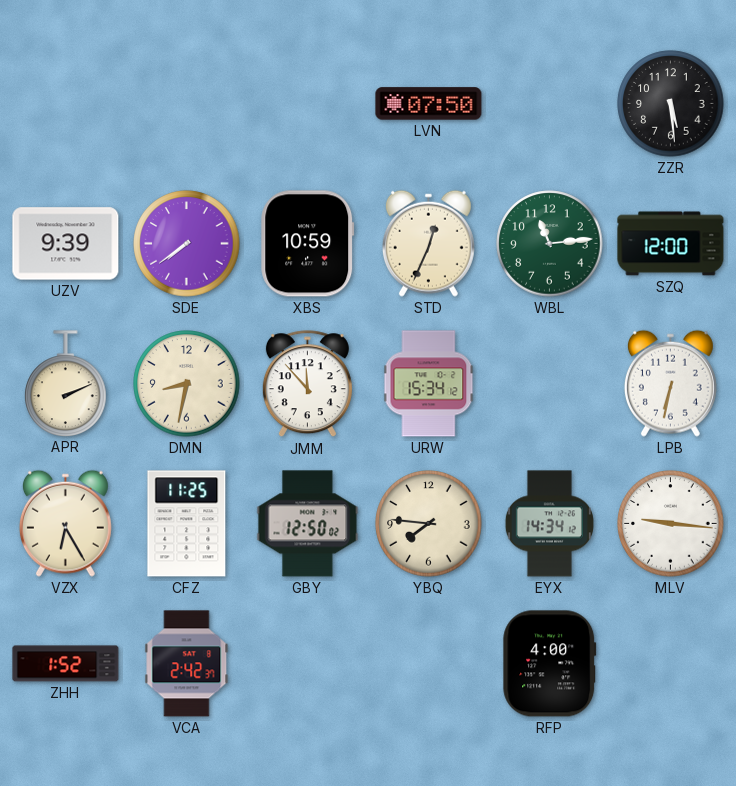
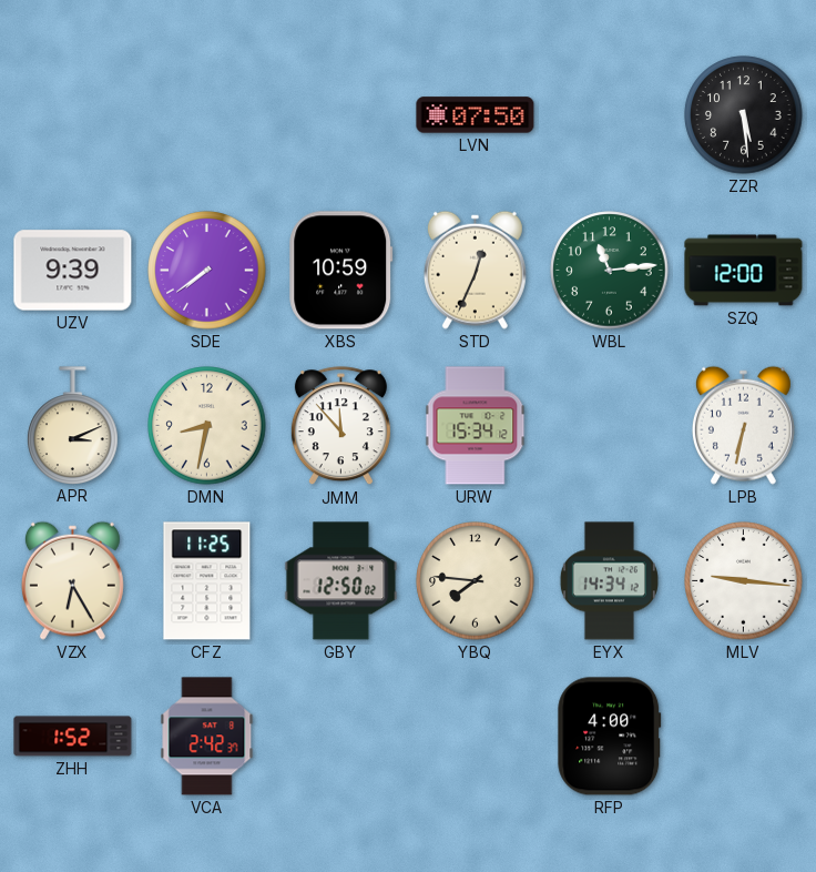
APR: 2:11 -> 3:11
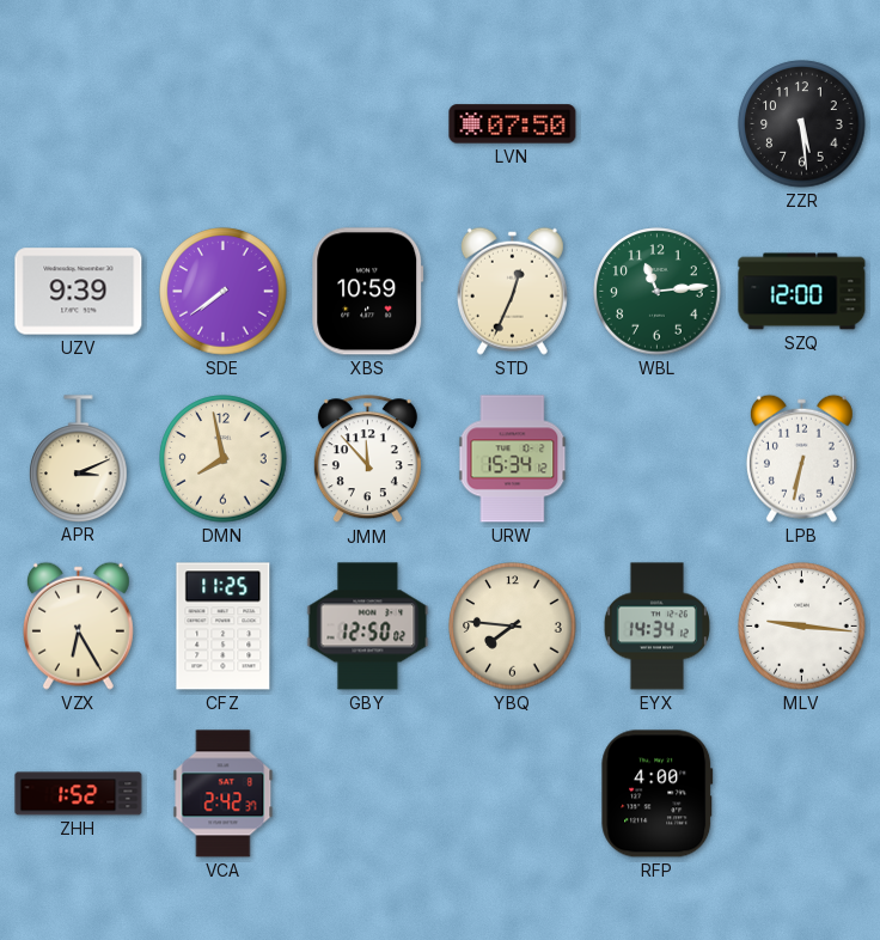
DMN: 8:32 -> 7:58
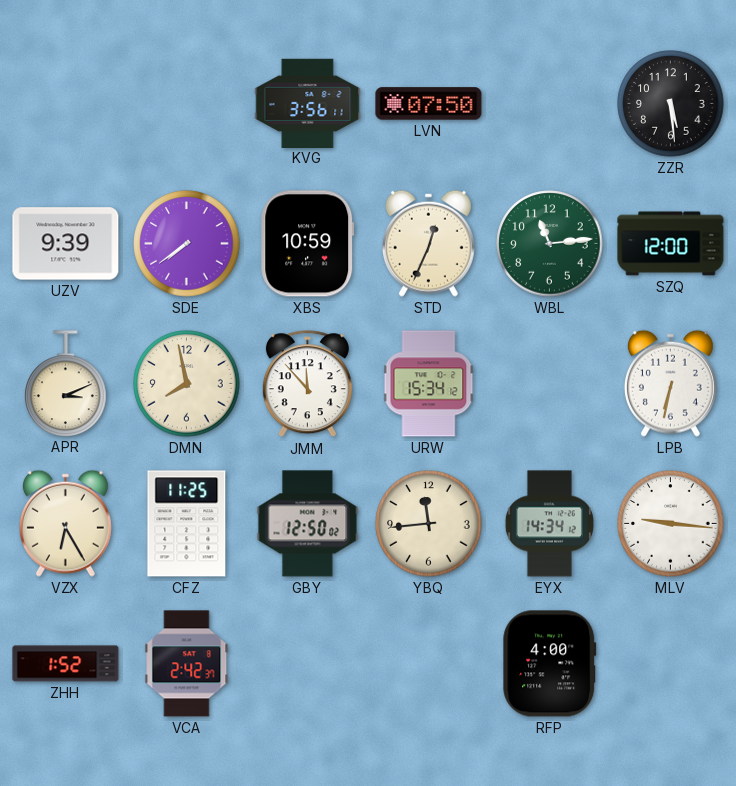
KVG: none -> 3:56
YBQ: 7:46 -> 11:44
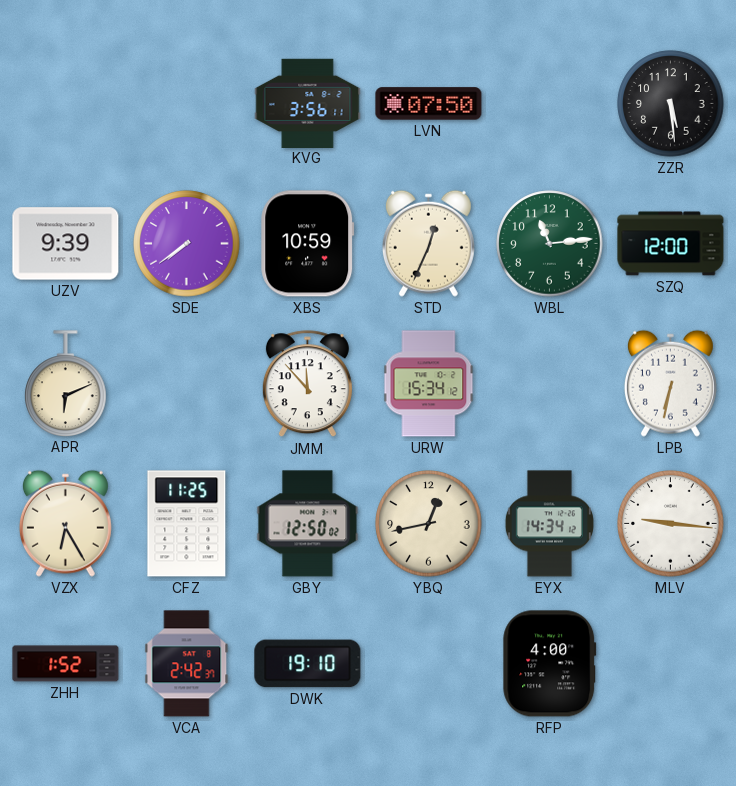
APR: 3:11 -> 6:11
DMN: 7:58 -> none
YBQ: 11:44 -> 12:43
DWK: none -> 19:10
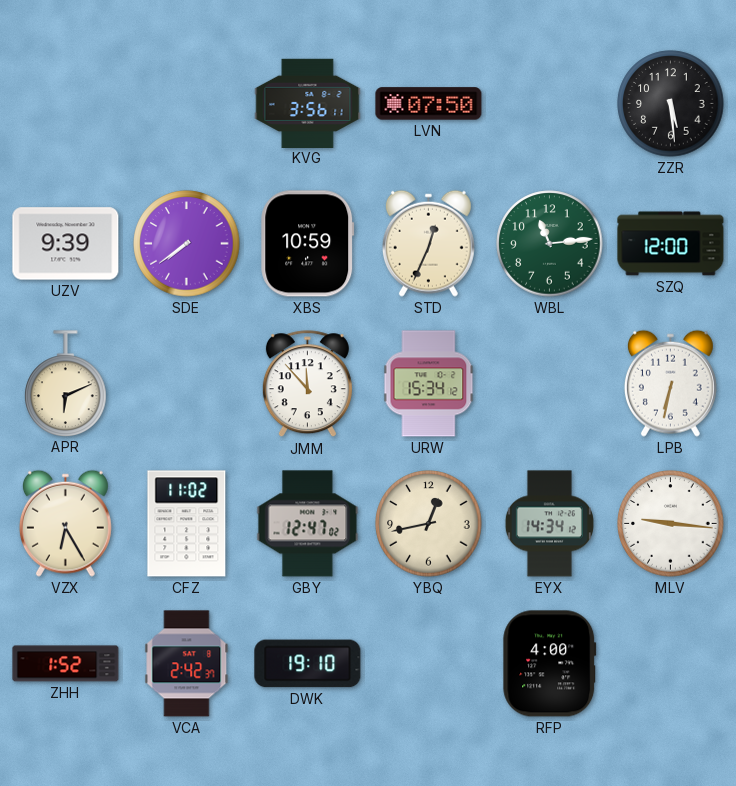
CFZ: 11:25 -> 11:02
GBY: 12:50 -> 12:47
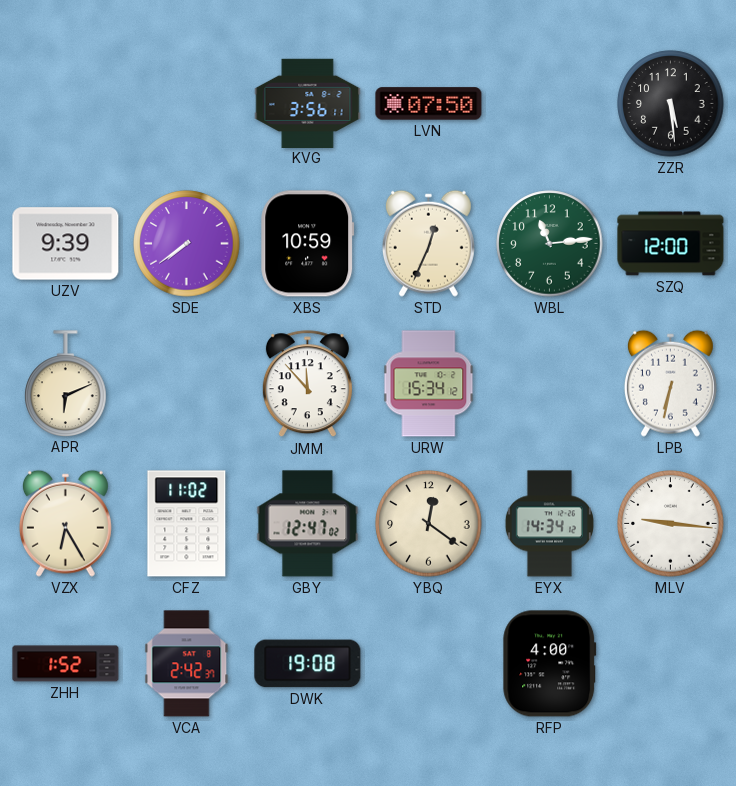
YBQ: 12:43 -> 12:21
DWK: 19:10 -> 19:08
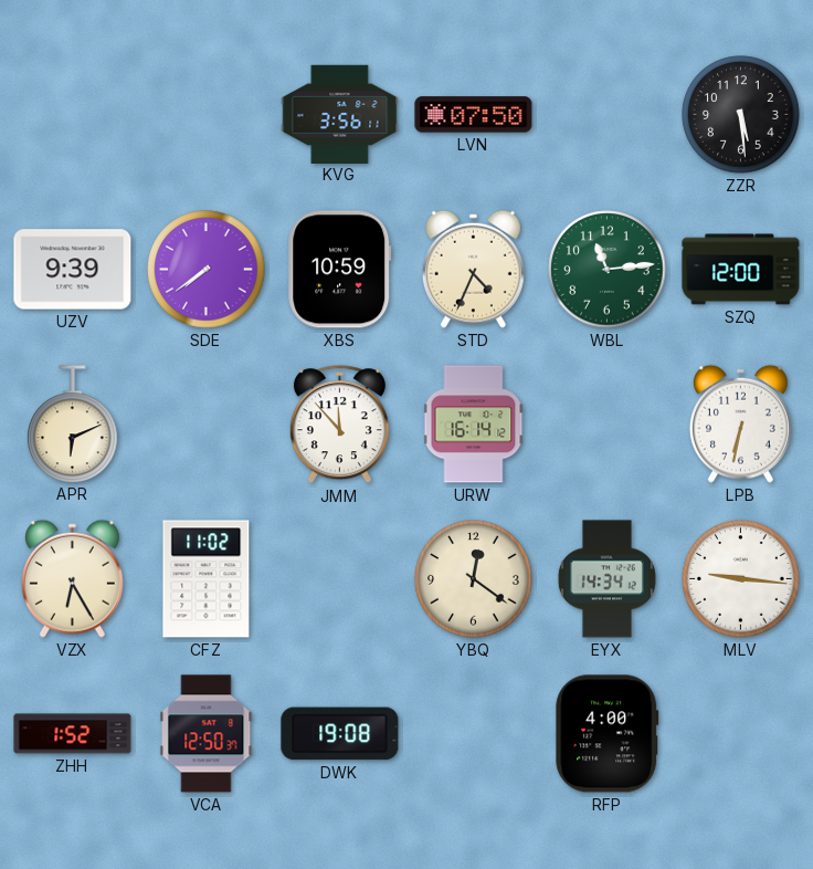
STD: 12:34 -> 4:34
URW: 15:34 -> 16:14
GBY: 12:47 -> none
VCA: 2:42 -> 12:50
